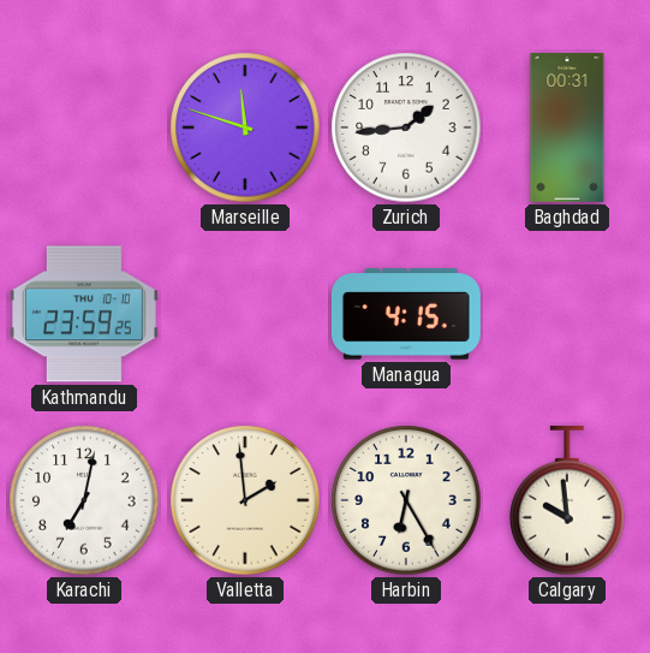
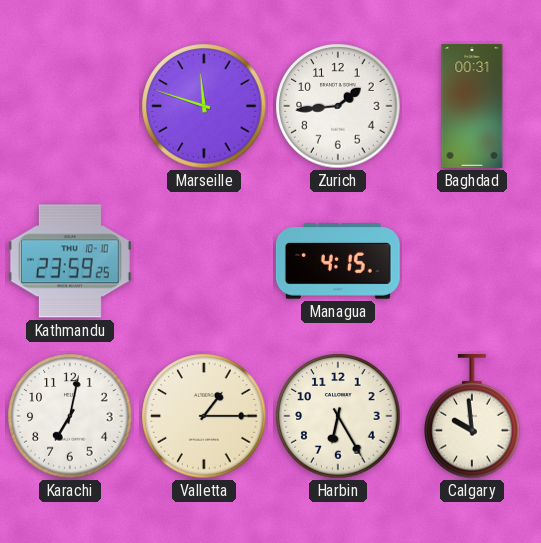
Valletta: 1:59 -> 1:15
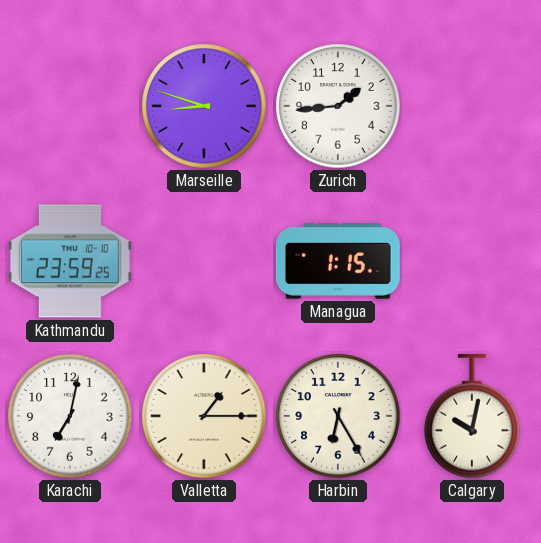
Marseille: 11:48 -> 8:48
Baghdad: 00:31 -> none
Managua: 4:15 -> 1:15
Calgary: 9:59 -> 10:02
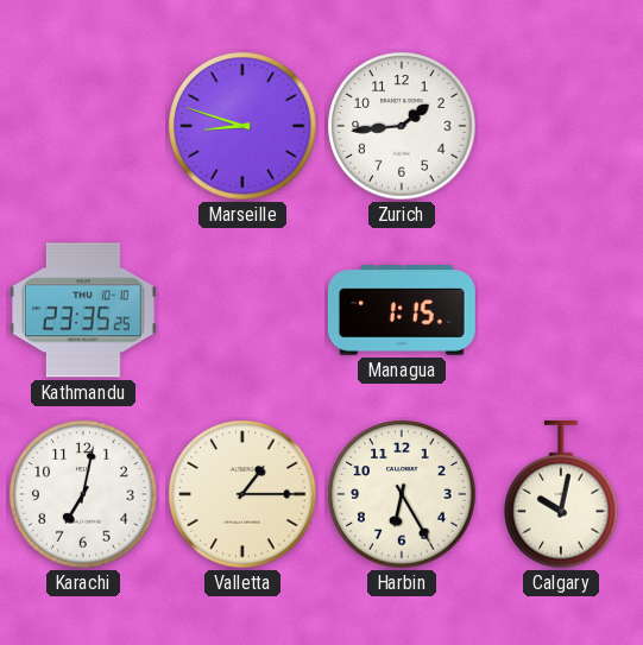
Kathmandu: 23:59 -> 23:35
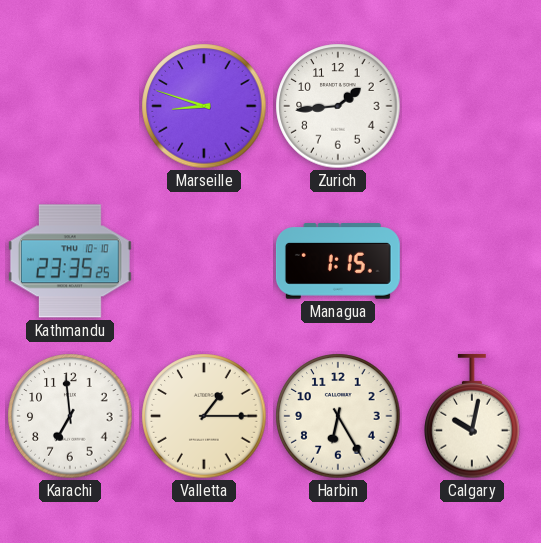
Karachi: 7:02 -> 6:59
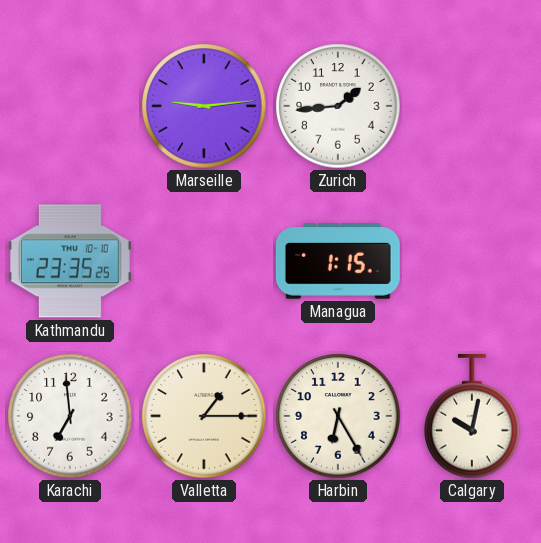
Marseille: 8:48 -> 9:14
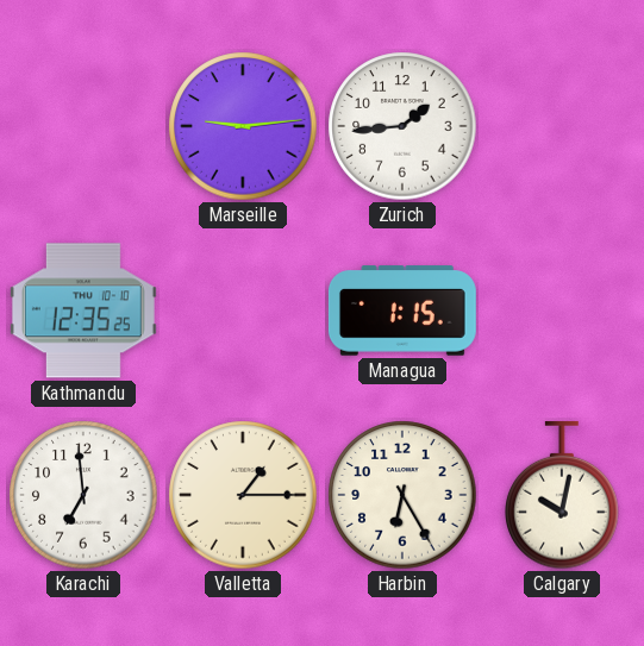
Kathmandu: 23:35 -> 12:35
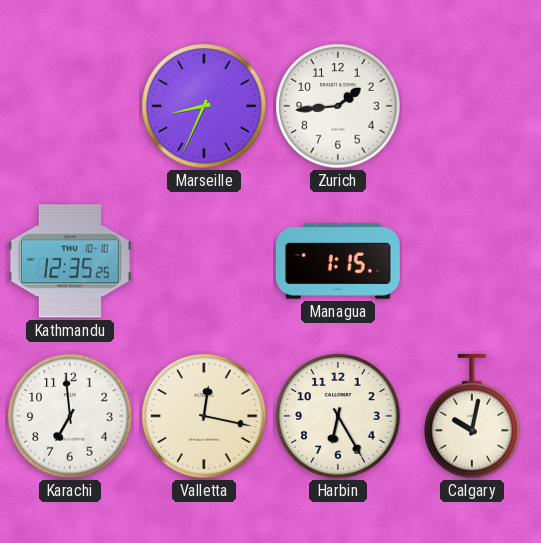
Marseille: 9:14 -> 8:34
Valletta: 1:15 -> 12:17
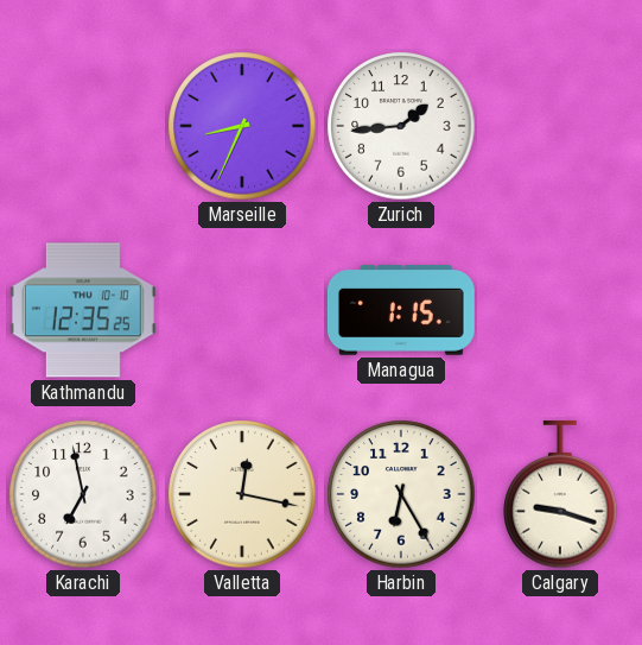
Karachi: 6:59 -> 6:58
Calgary: 10:02 -> 9:18
